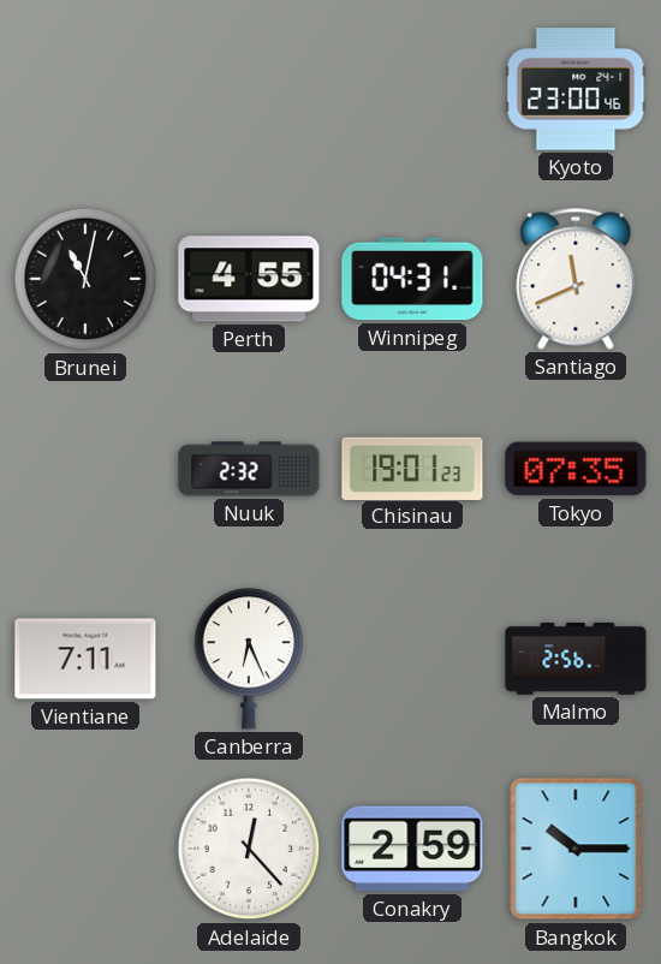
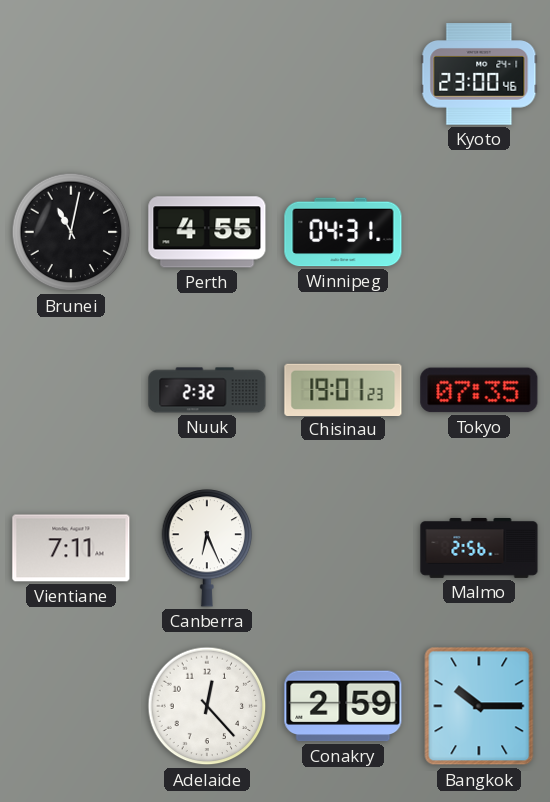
Santiago: 11:41 -> none
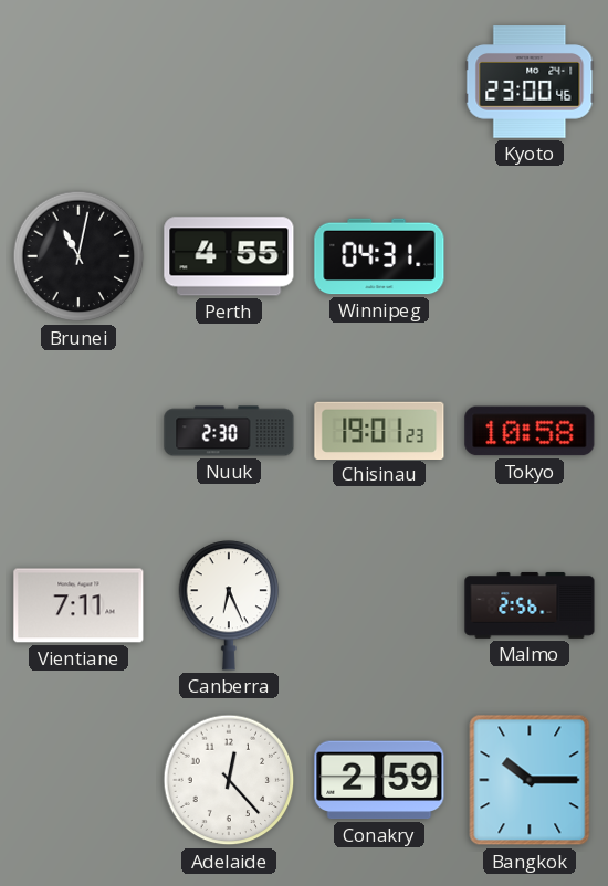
Nuuk: 2:32 -> 2:30
Tokyo: 07:35 -> 10:58
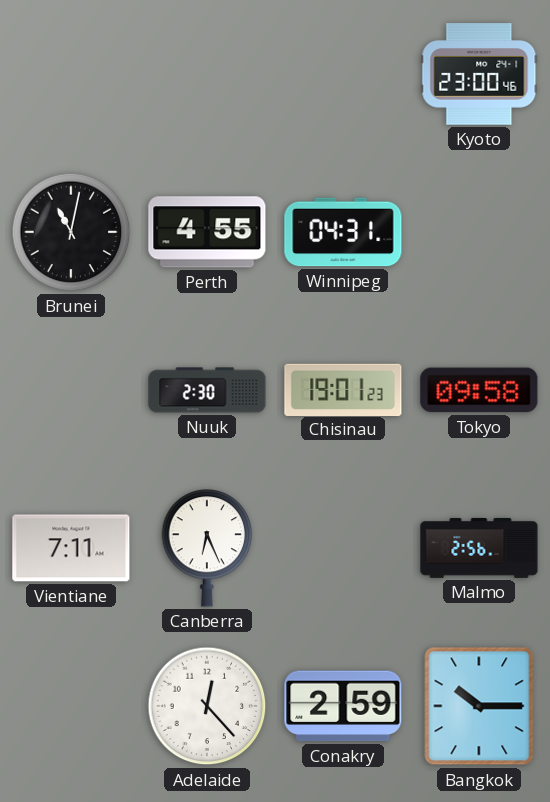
Tokyo: 10:58 -> 09:58
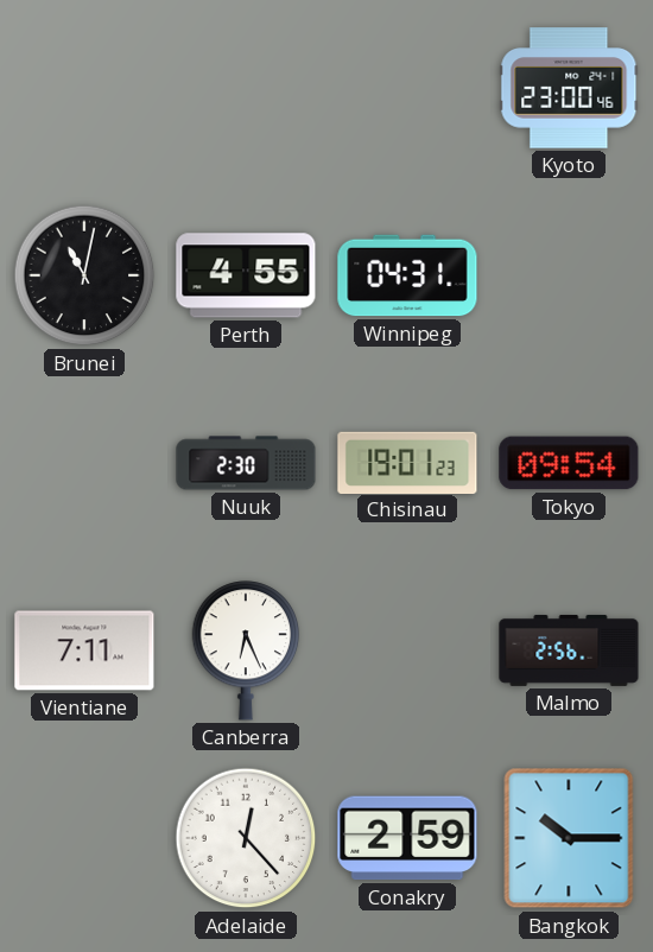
Tokyo: 09:58 -> 09:54
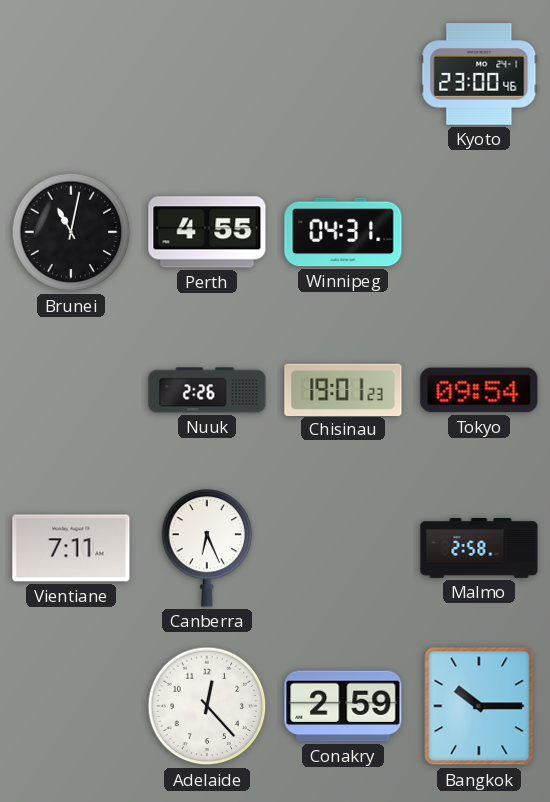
Nuuk: 2:30 -> 2:26
Malmo: 2:56 -> 2:58
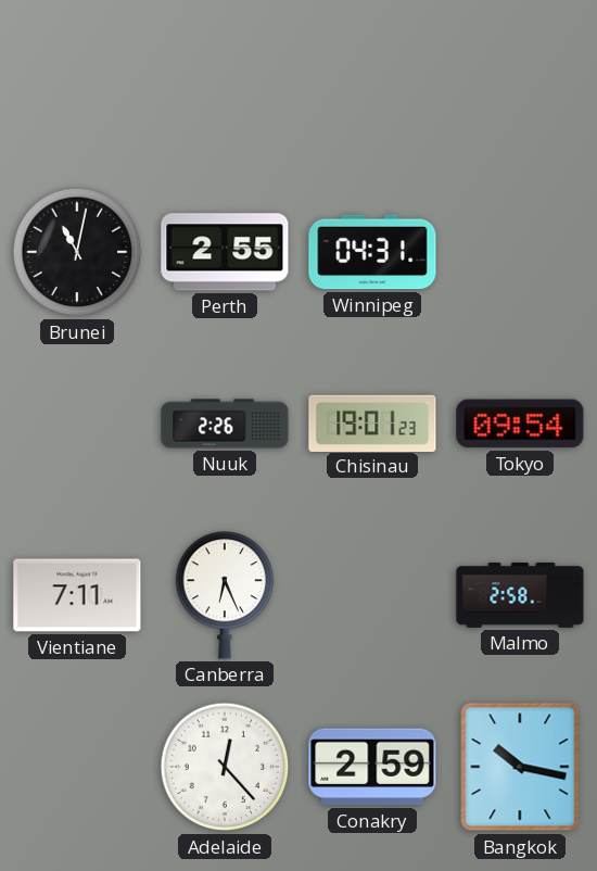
Kyoto: 23:00 -> none
Perth: 4:55 -> 2:55
Bangkok: 10:15 -> 10:17
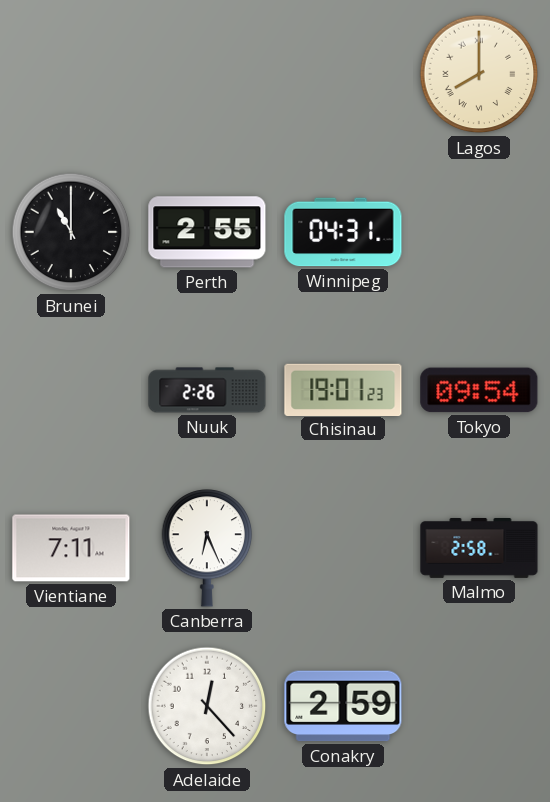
Lagos: none -> 8:00
Brunei: 11:02 -> 11:00
Bangkok: 10:17 -> none
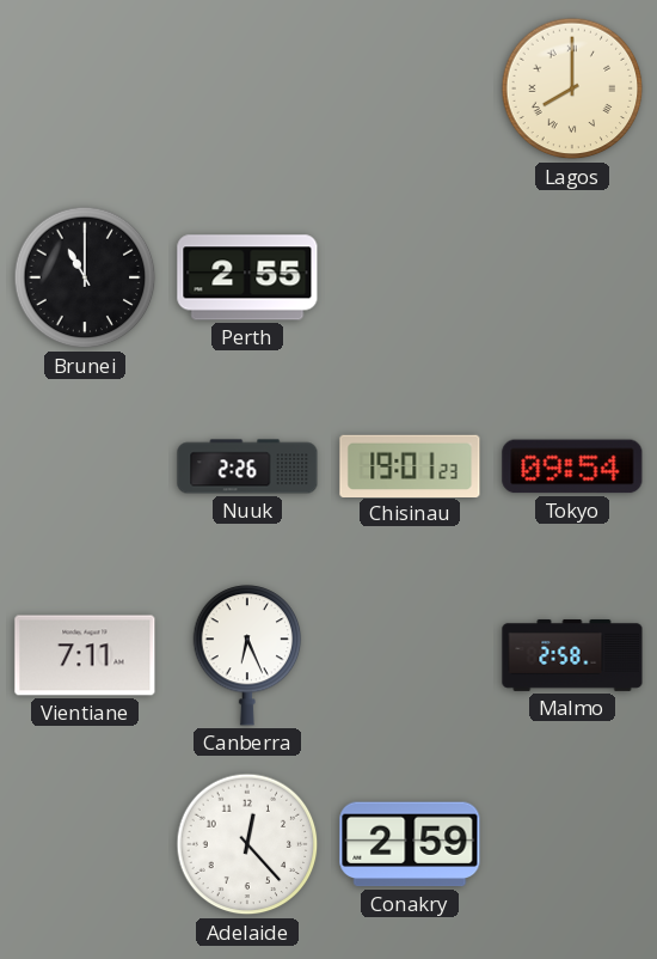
Winnipeg: 04:31 -> none
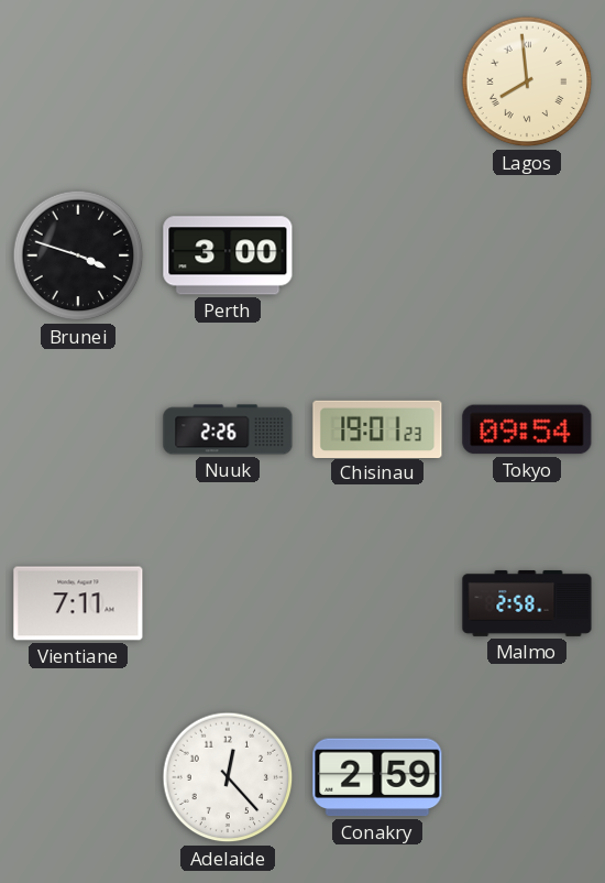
Lagos: 8:00 -> 7:59
Brunei: 11:00 -> 3:48
Perth: 2:55 -> 3:00
Canberra: 6:26 -> none
